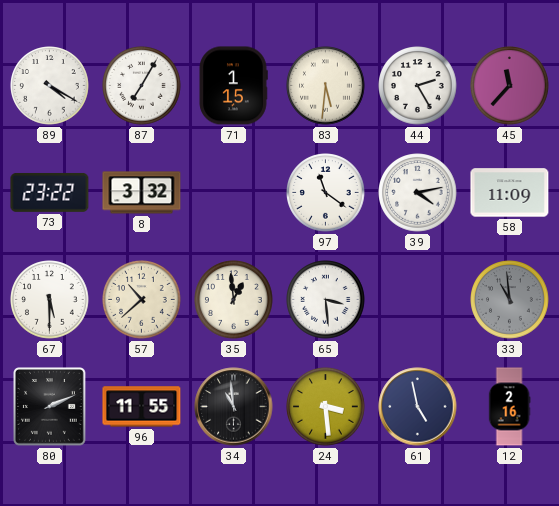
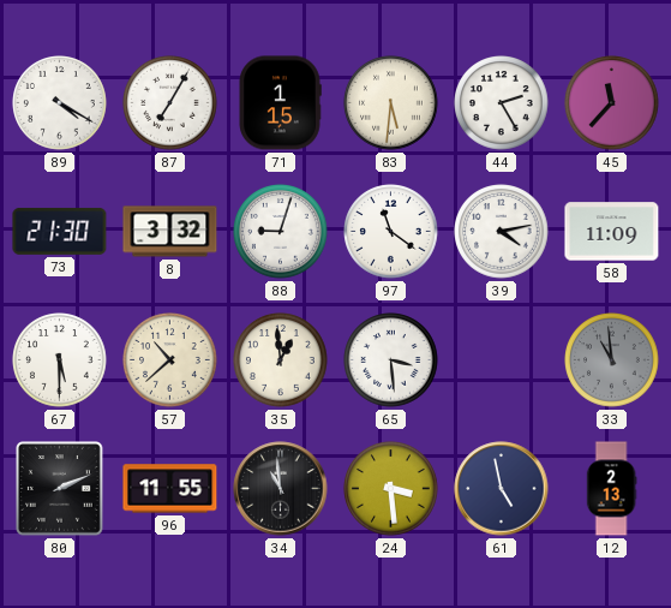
73: 23:22 -> 21:30
88: none -> 9:03
12: 2:16 -> 2:13
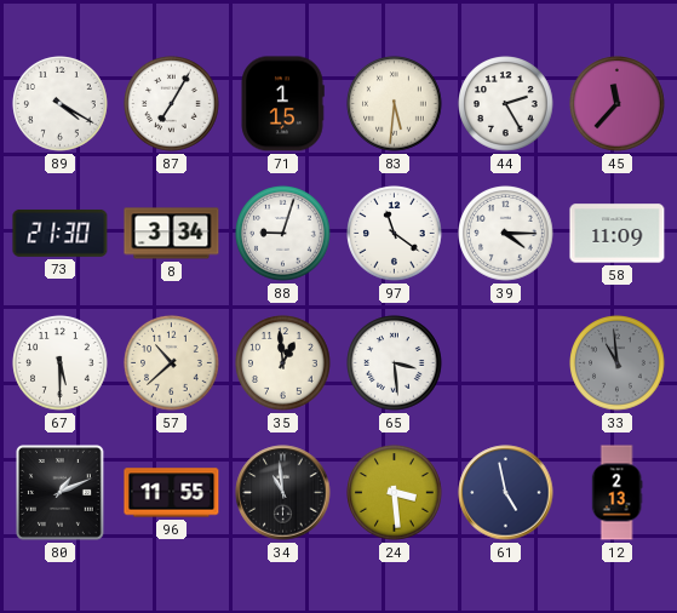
8: 3:32 -> 3:34
39: 4:13 -> 4:15
80: 2:11 -> 1:11
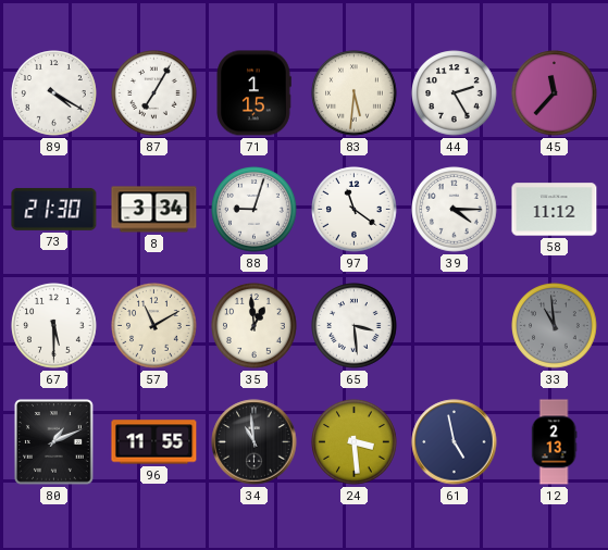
58: 11:09 -> 11:12
57: 10:38 -> 11:10
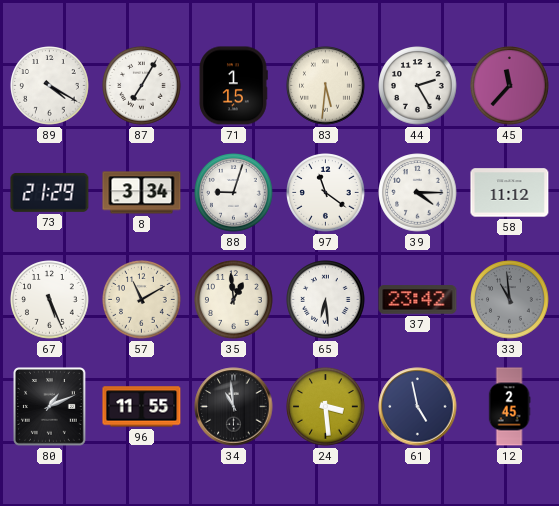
73: 21:30 -> 21:29
67: 5:30 -> 5:26
65: 3:29 -> 6:29
37: none -> 23:42
12: 2:13 -> 2:45
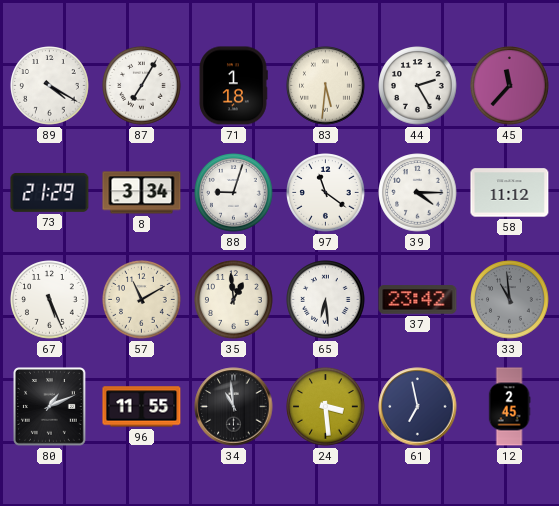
71: 1:15 -> 1:18
61: 4:58 -> 6:58
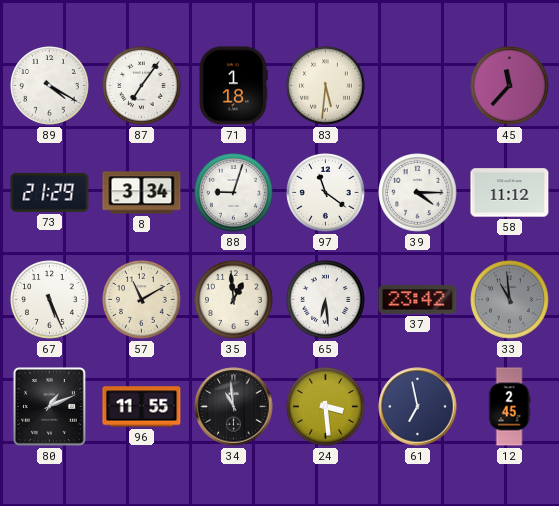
87: 7:05 -> 7:06
44: 2:25 -> none
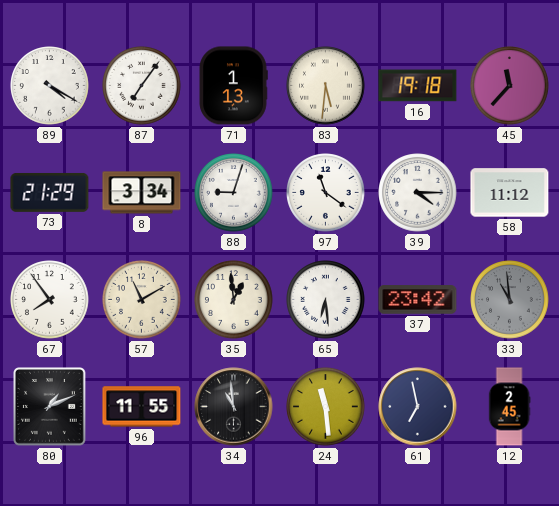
71: 1:18 -> 1:13
16: none -> 19:18
67: 5:26 -> 7:54
24: 3:29 -> 11:29
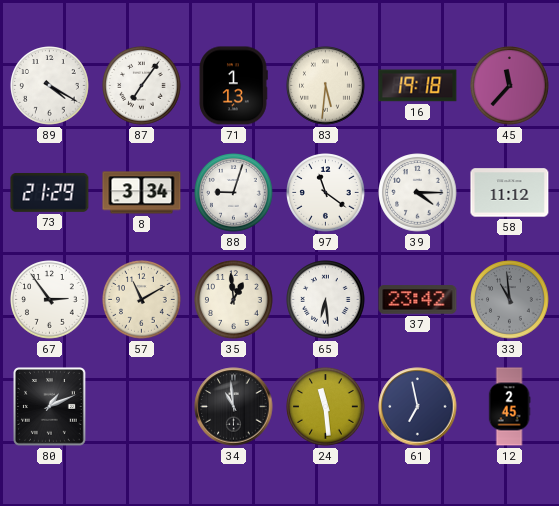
67: 7:54 -> 2:54
96: 11:55 -> none
